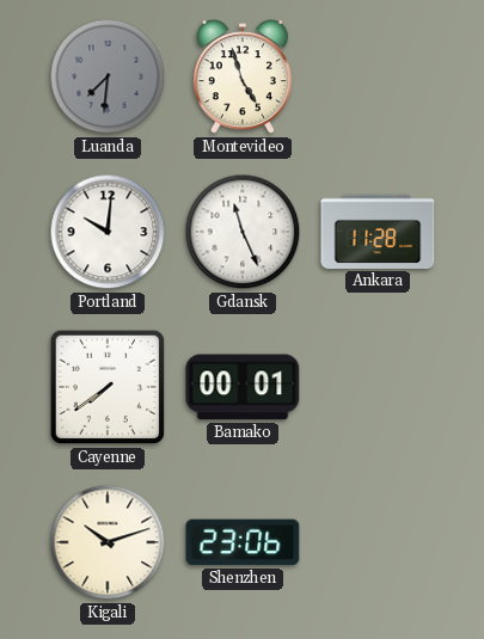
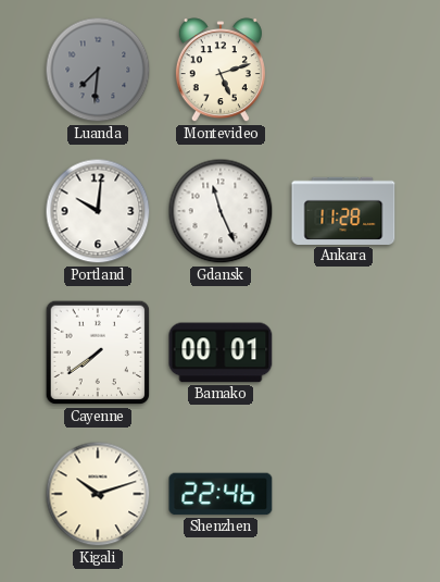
Montevideo: 4:57 -> 5:12
Shenzhen: 23:06 -> 22:46
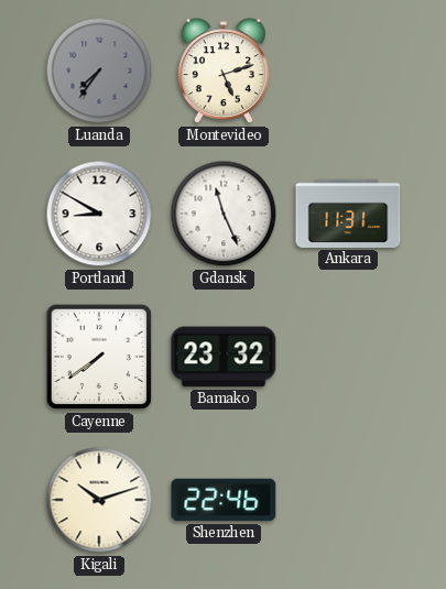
Luanda: 7:31 -> 7:36
Portland: 10:01 -> 8:50
Ankara: 11:28 -> 11:31
Bamako: 00:01 -> 23:32
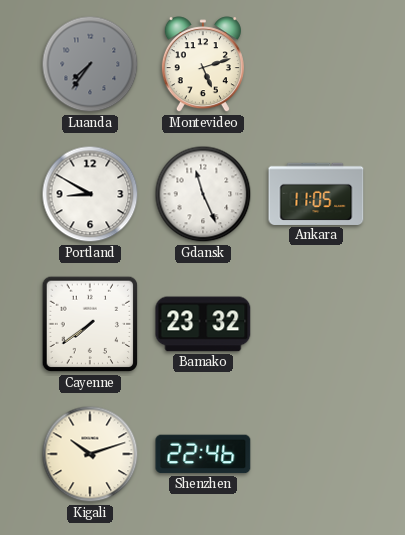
Ankara: 11:31 -> 11:05
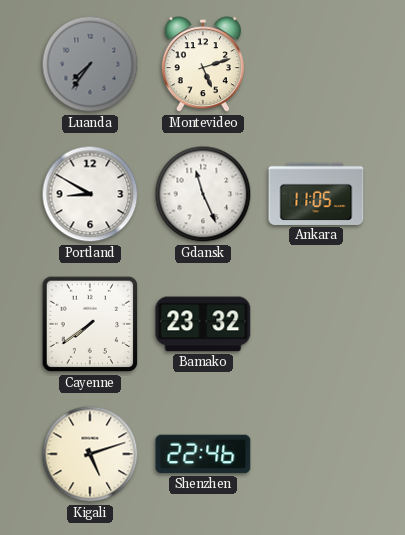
Kigali: 10:12 -> 5:12
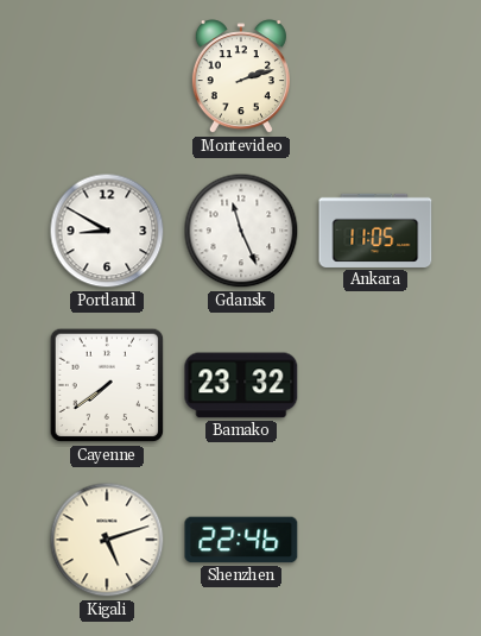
Luanda: 7:36 -> none
Montevideo: 5:12 -> 2:12
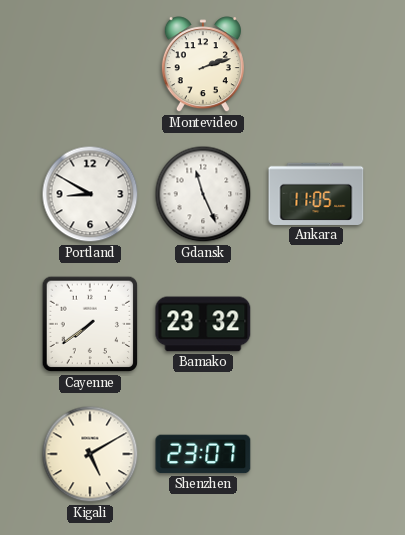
Kigali: 5:12 -> 5:10
Shenzhen: 22:46 -> 23:07
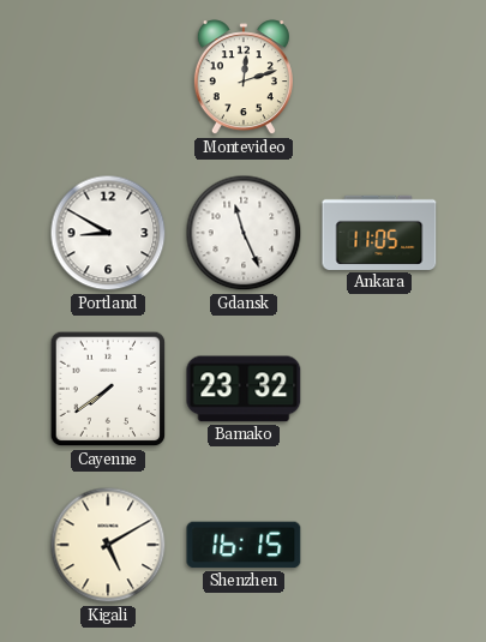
Montevideo: 2:12 -> 12:12
Shenzhen: 23:07 -> 16:15
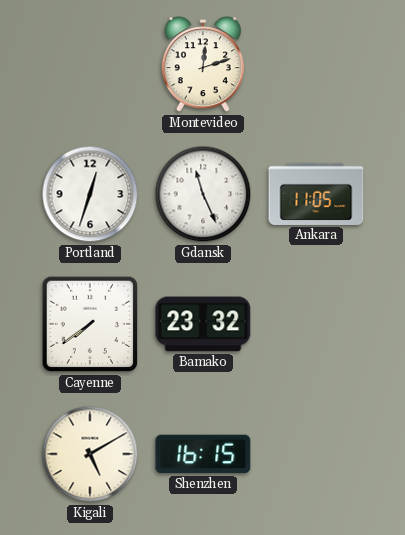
Portland: 8:50 -> 12:33
